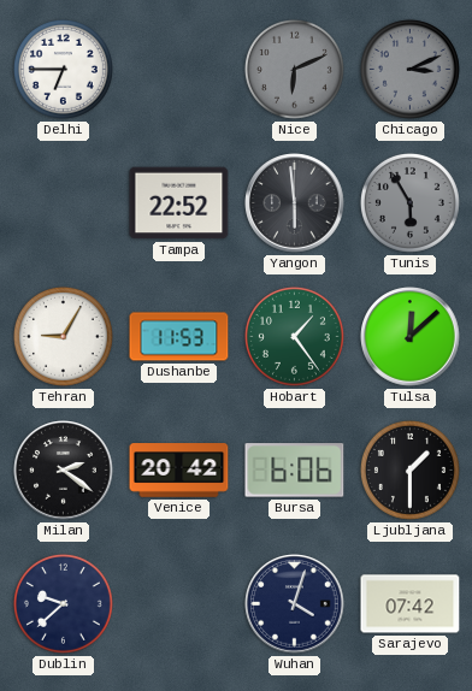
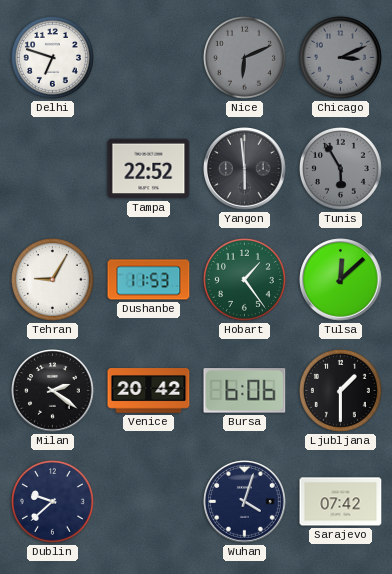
Delhi: 6:45 -> 6:48
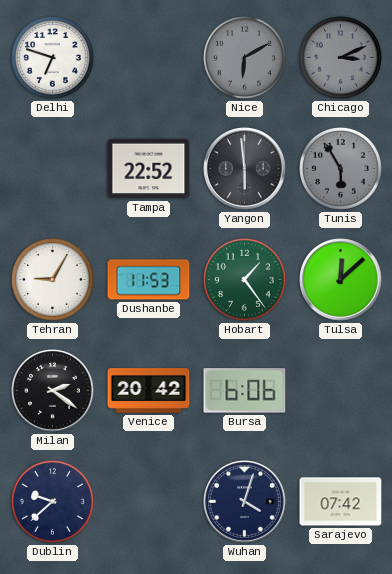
Nice: 6:11 -> 6:10
Ljubljana: 1:30 -> none
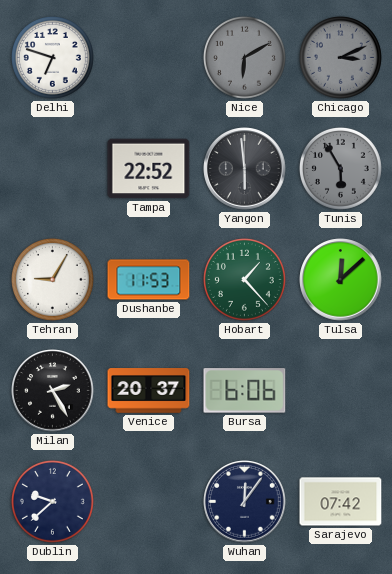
Hobart: 1:24 -> 1:23
Milan: 2:21 -> 2:25
Venice: 20:42 -> 20:37
Wuhan: 4:03 -> 12:06
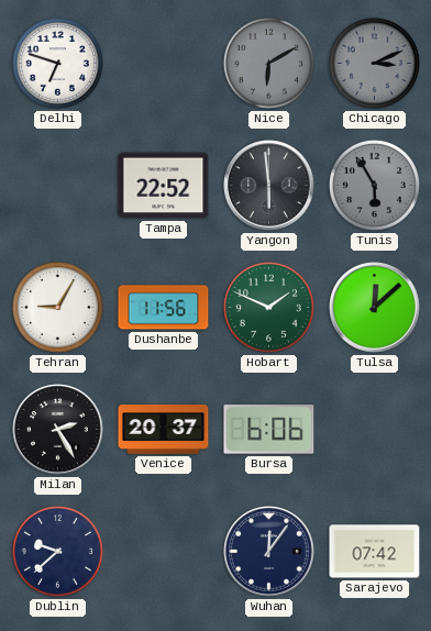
Dushanbe: 11:53 -> 11:56
Hobart: 1:23 -> 1:49
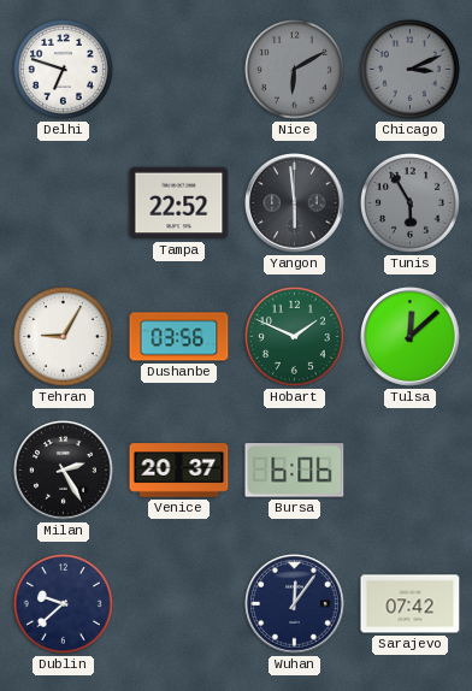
Dushanbe: 11:56 -> 03:56
